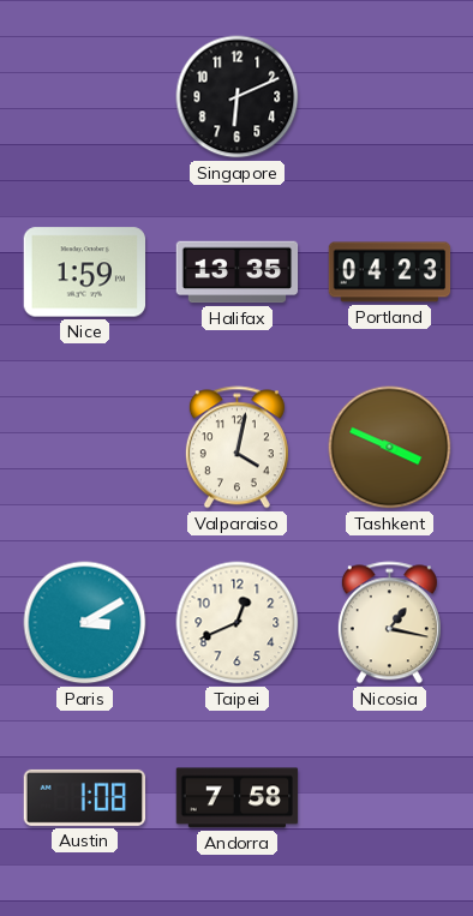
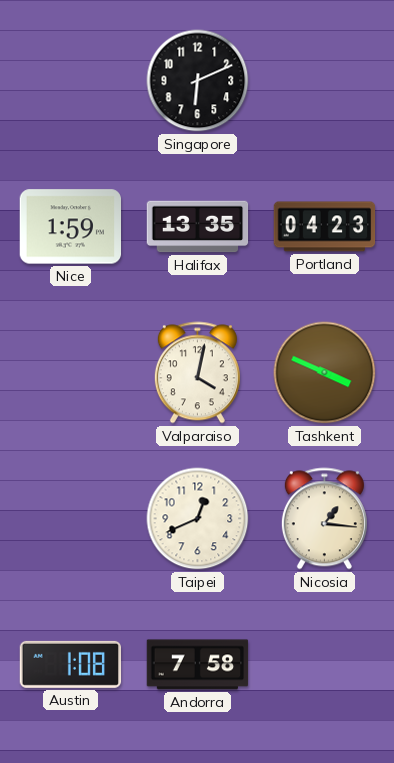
Paris: 3:10 -> none
Nicosia: 1:17 -> 1:16
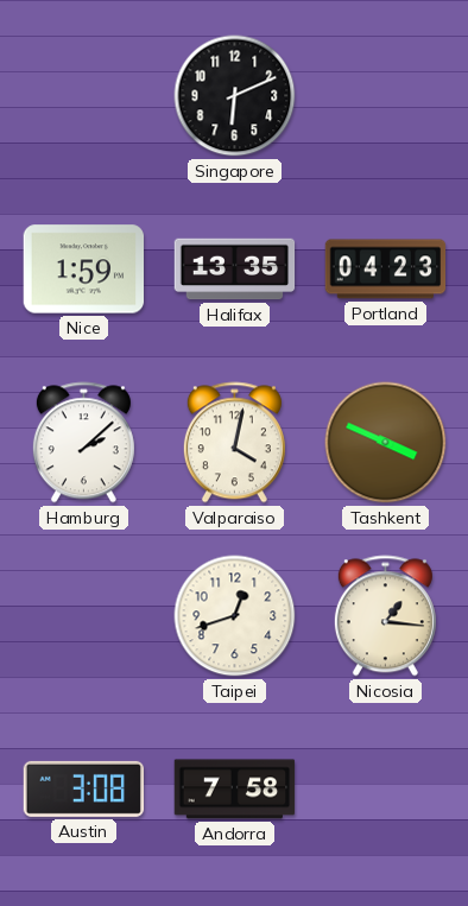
Hamburg: none -> 2:08
Taipei: 12:41 -> 12:42
Austin: 1:08 -> 3:08
